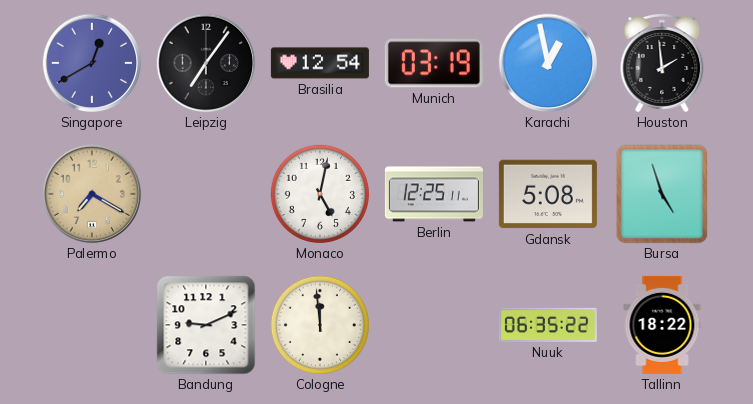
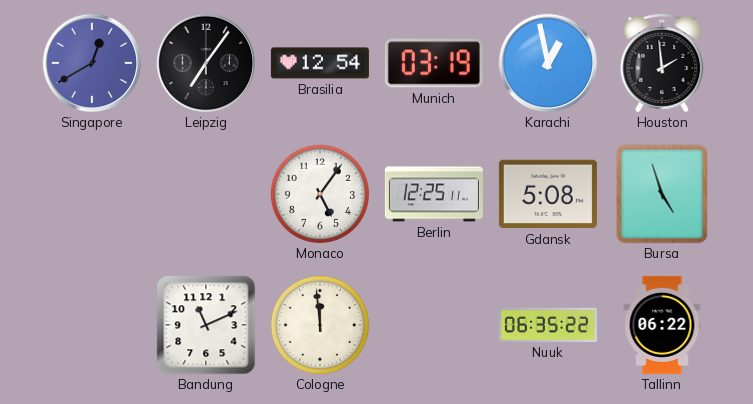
Palermo: 7:20 -> none
Monaco: 5:02 -> 5:06
Bandung: 9:11 -> 11:11
Tallinn: 18:22 -> 06:22
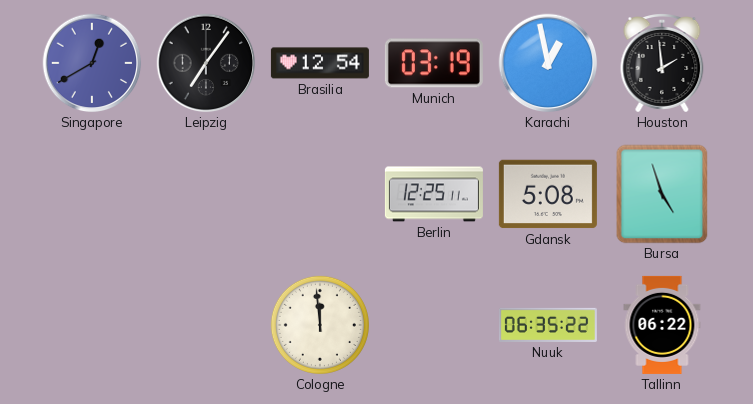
Monaco: 5:06 -> none
Bandung: 11:11 -> none
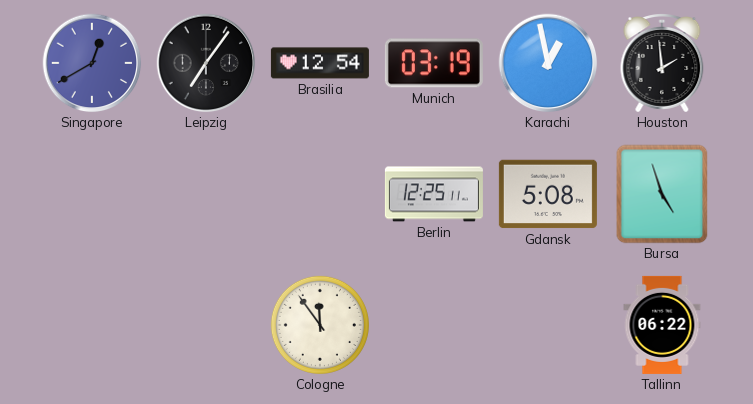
Cologne: 11:59 -> 11:54
Nuuk: 06:35 -> none
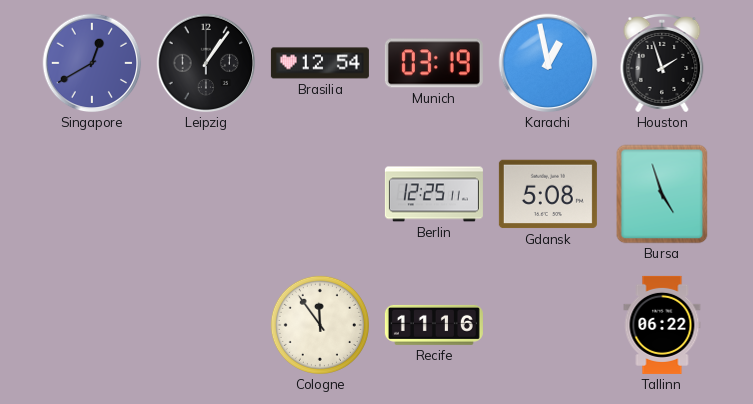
Leipzig: 7:06 -> 1:06
Houston: 1:59 -> 1:57
Recife: none -> 11:16
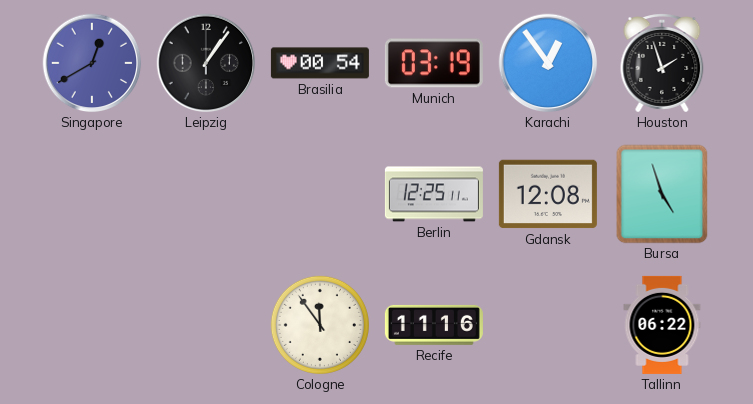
Brasilia: 12:54 -> 00:54
Karachi: 12:58 -> 12:54
Gdansk: 5:08 -> 12:08
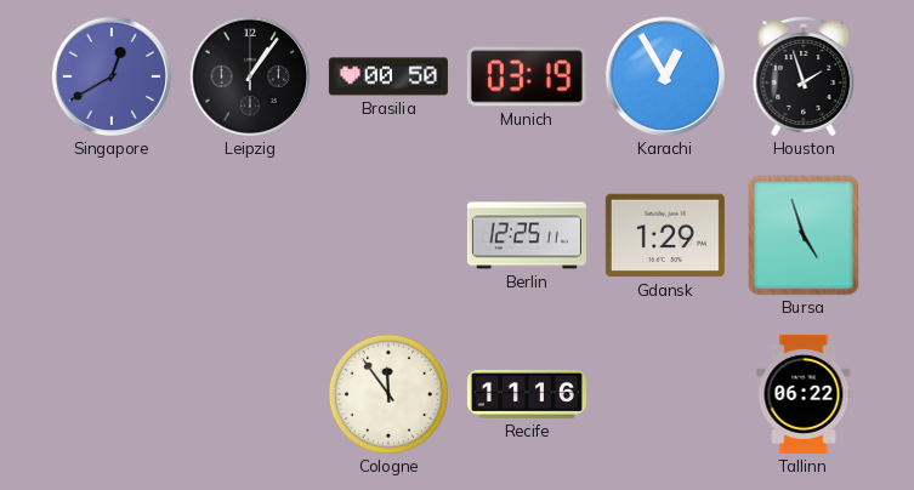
Brasilia: 00:54 -> 00:50
Karachi: 12:54 -> 12:55
Gdansk: 12:08 -> 1:29
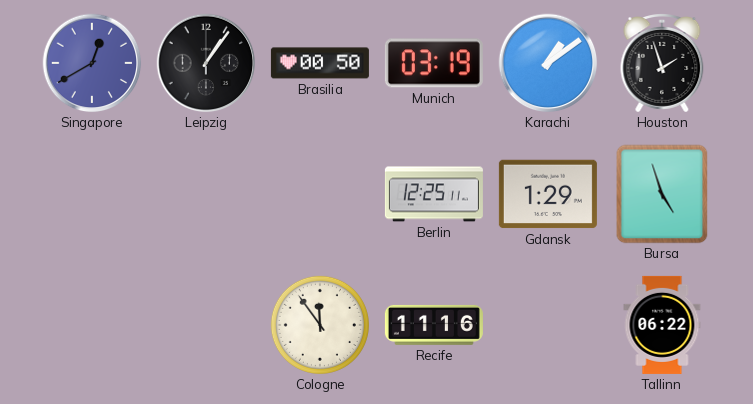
Karachi: 12:55 -> 1:09
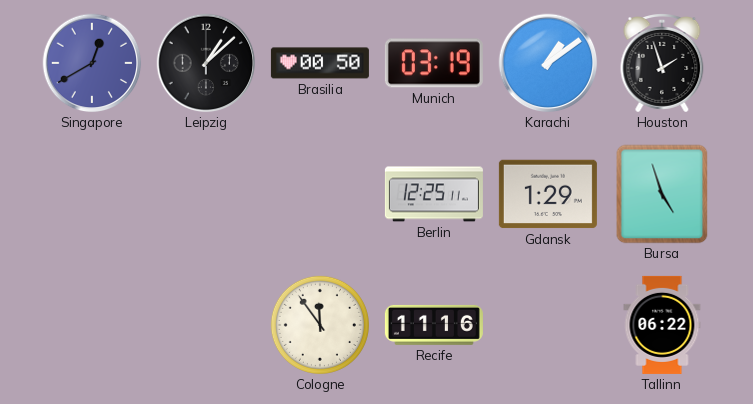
Leipzig: 1:06 -> 1:08
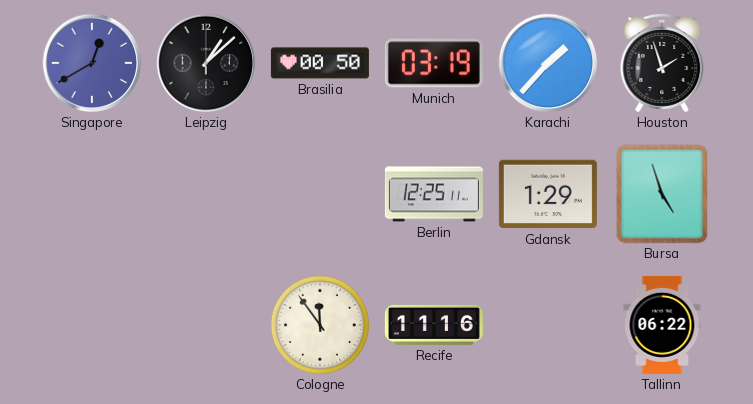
Karachi: 1:09 -> 1:37
